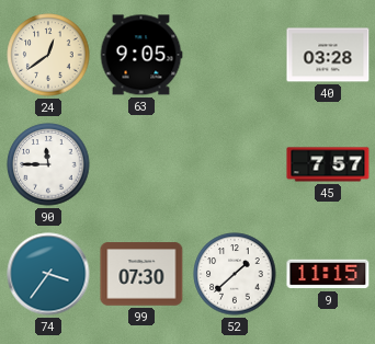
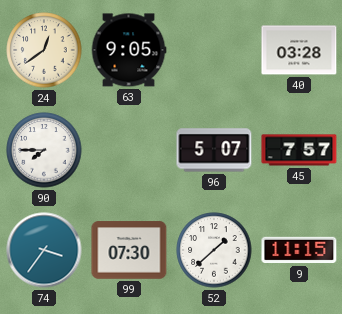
90: 11:45 -> 7:45
96: none -> 5:07
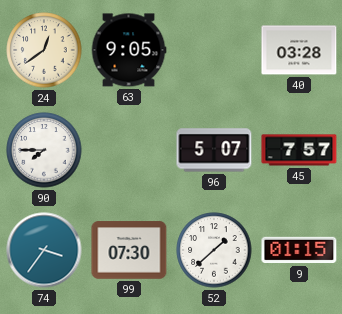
9: 11:15 -> 01:15
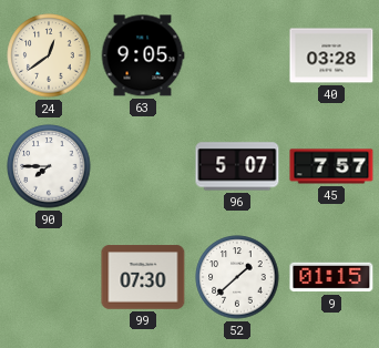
74: 3:36 -> none
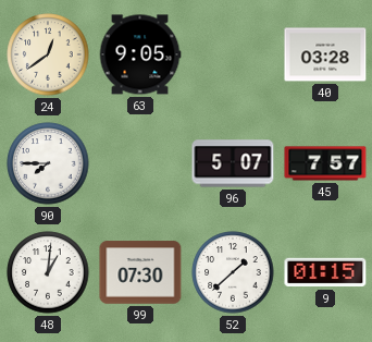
48: none -> 1:01
